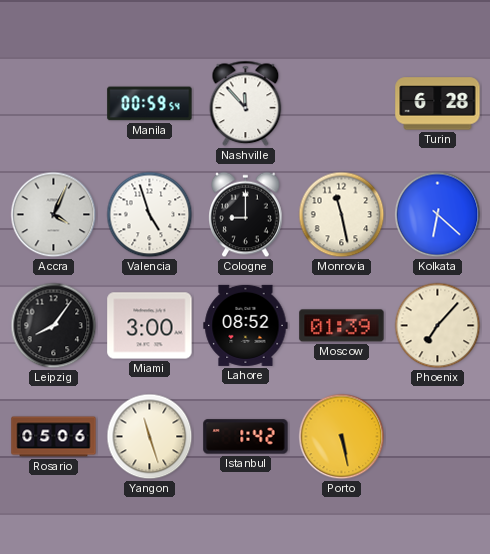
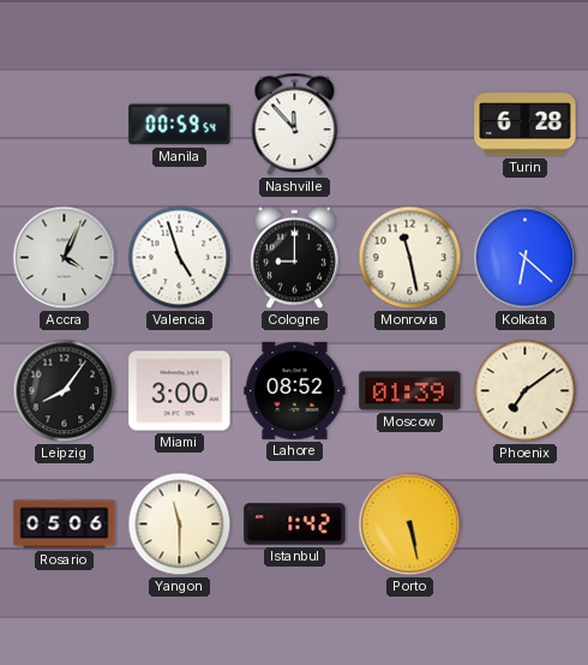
Phoenix: 7:07 -> 7:09
Yangon: 11:27 -> 11:30
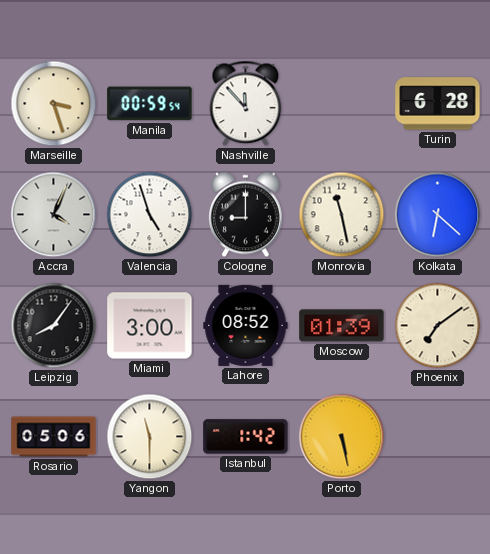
Marseille: none -> 3:27
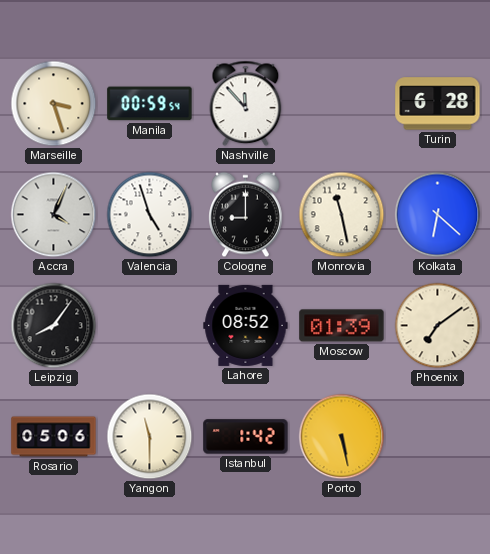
Miami: 3:00 -> none
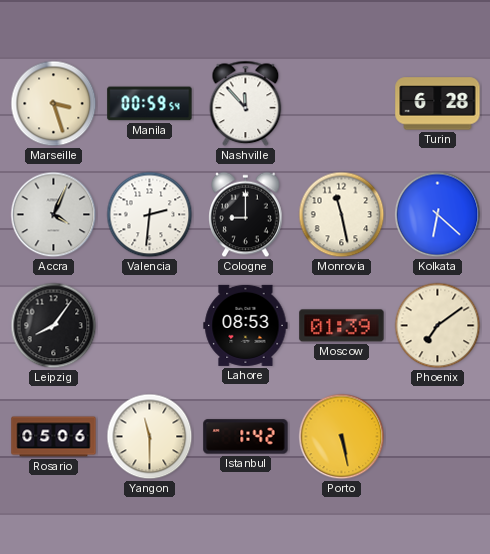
Valencia: 4:57 -> 2:31
Lahore: 08:52 -> 08:53
